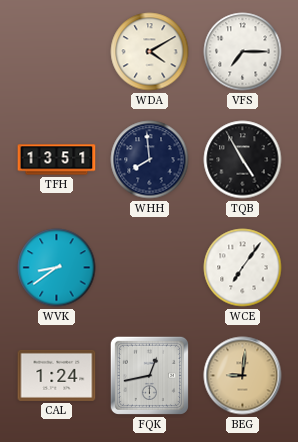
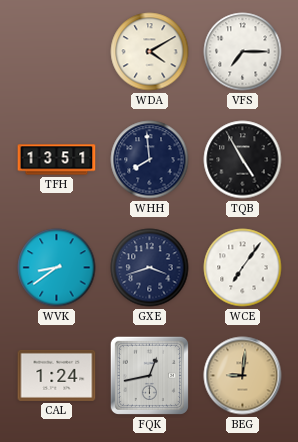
GXE: none -> 3:42
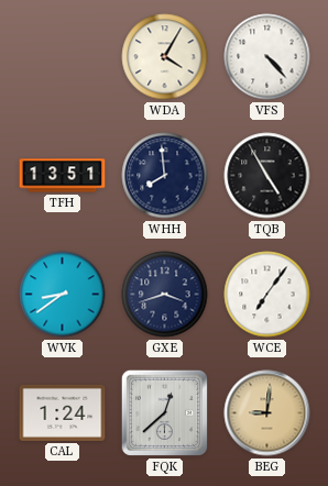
WDA: 4:10 -> 4:05
VFS: 7:15 -> 4:23
FQK: 12:43 -> 12:38
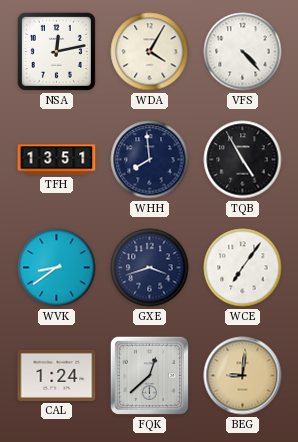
NSA: none -> 12:13
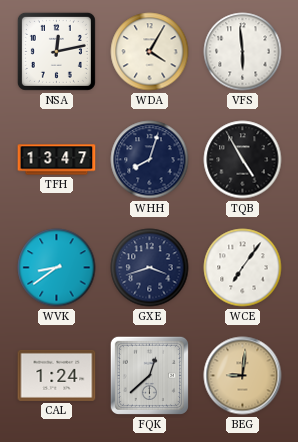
VFS: 4:23 -> 5:59
TFH: 13:51 -> 13:47
WHH: 7:59 -> 8:03
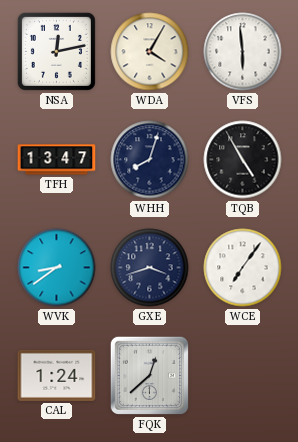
BEG: 9:01 -> none
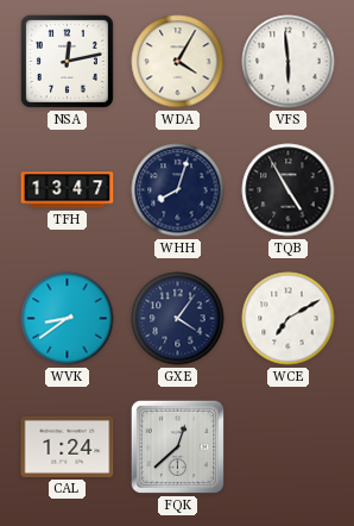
GXE: 3:42 -> 4:06
WCE: 7:06 -> 7:10
